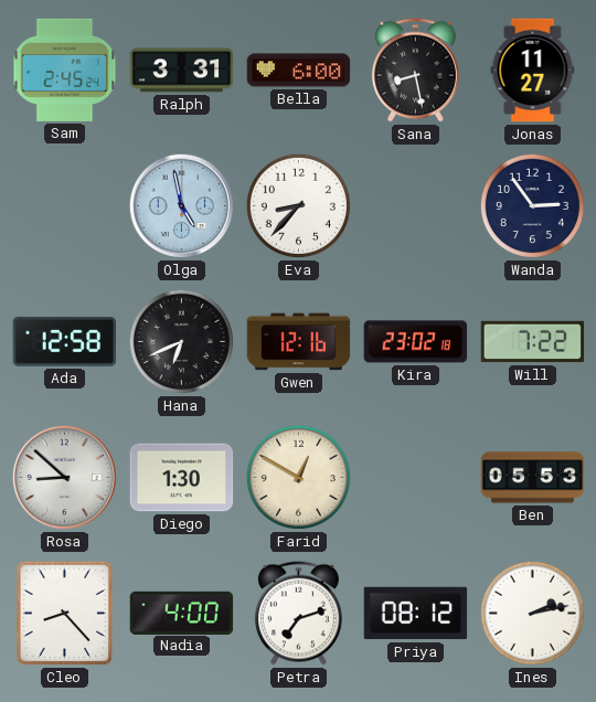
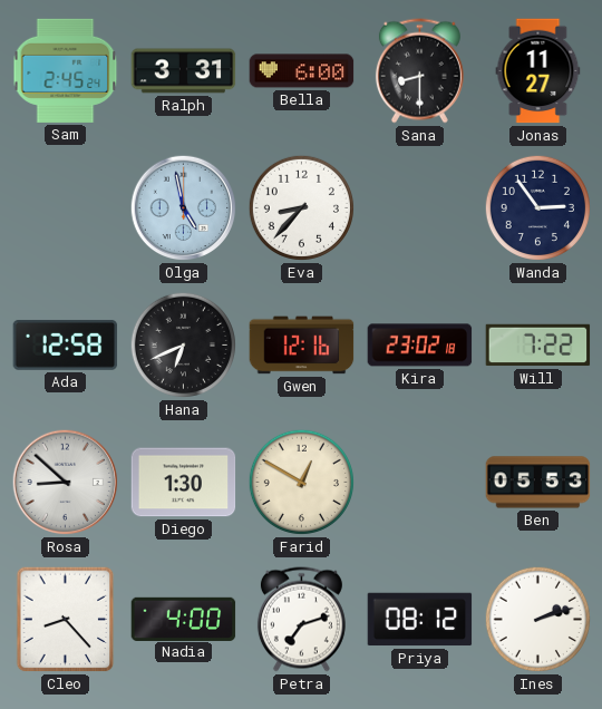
Sana: 8:28 -> 8:30
Ines: 2:13 -> 2:12
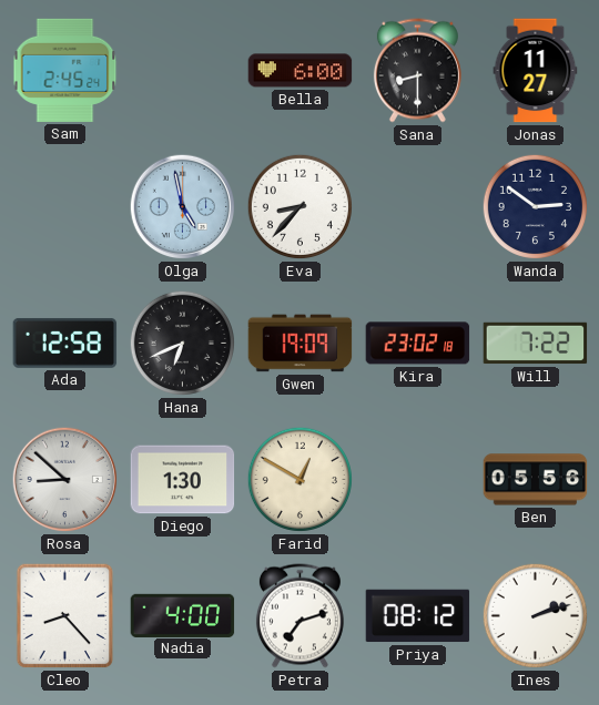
Ralph: 3:31 -> none
Wanda: 2:54 -> 2:51
Gwen: 12:16 -> 19:09
Ben: 05:53 -> 05:56
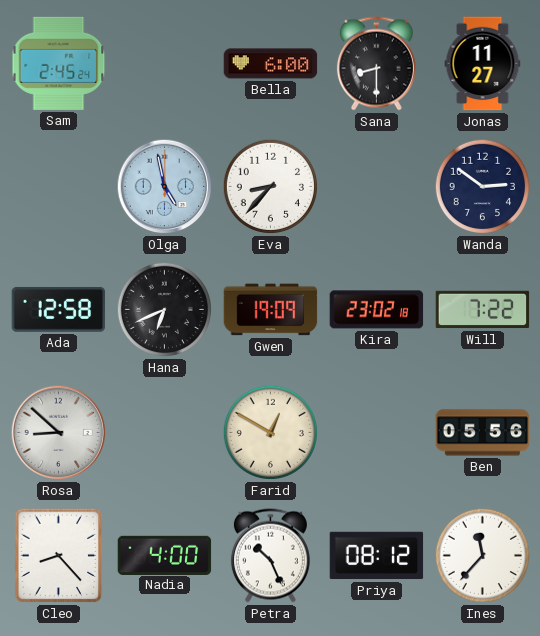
Diego: 1:30 -> none
Petra: 7:12 -> 10:26
Ines: 2:12 -> 11:37
